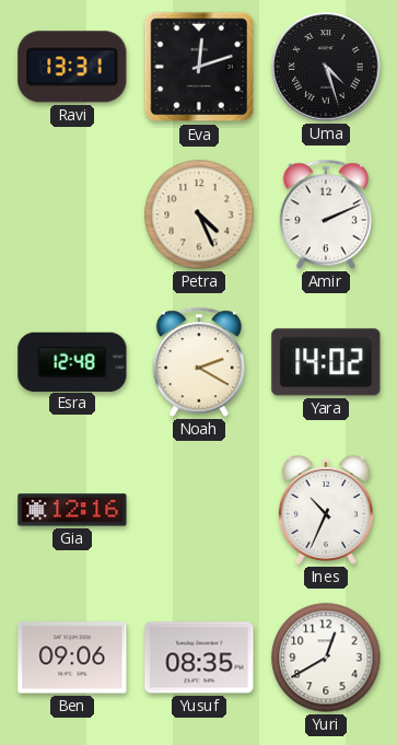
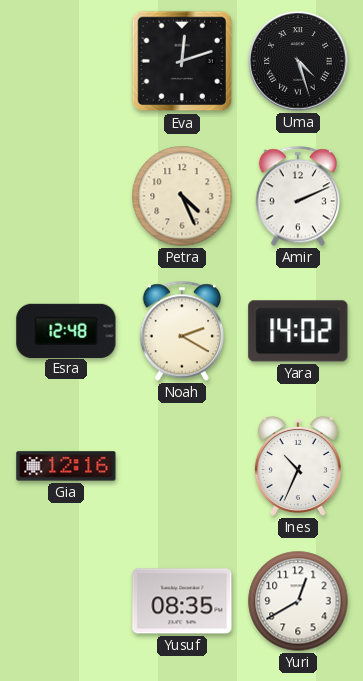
Ravi: 13:31 -> none
Ben: 09:06 -> none
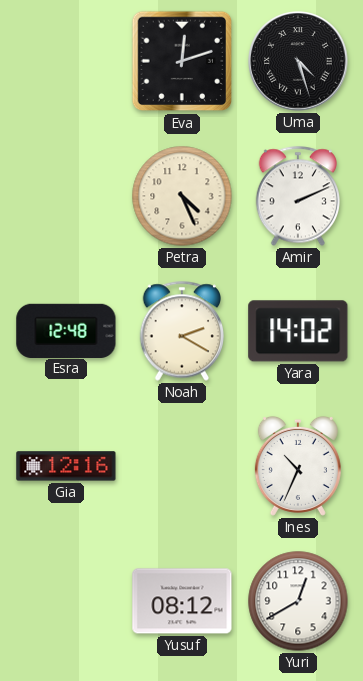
Yusuf: 08:35 -> 08:12
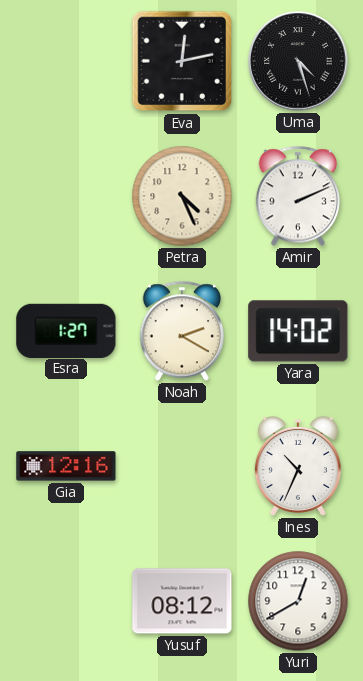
Eva: 12:12 -> 12:13
Esra: 12:48 -> 1:27
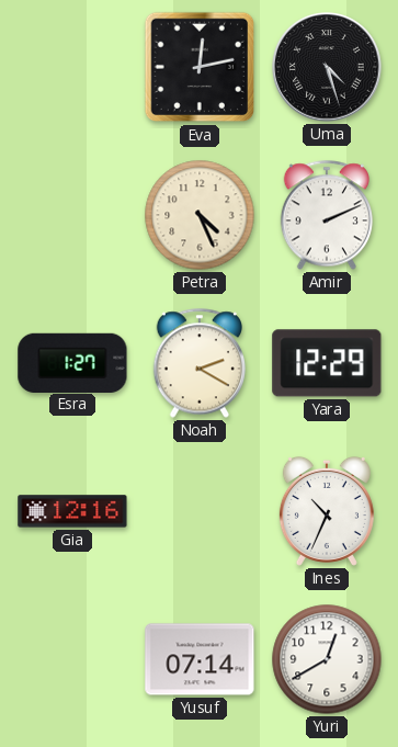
Yara: 14:02 -> 12:29
Yusuf: 08:12 -> 07:14
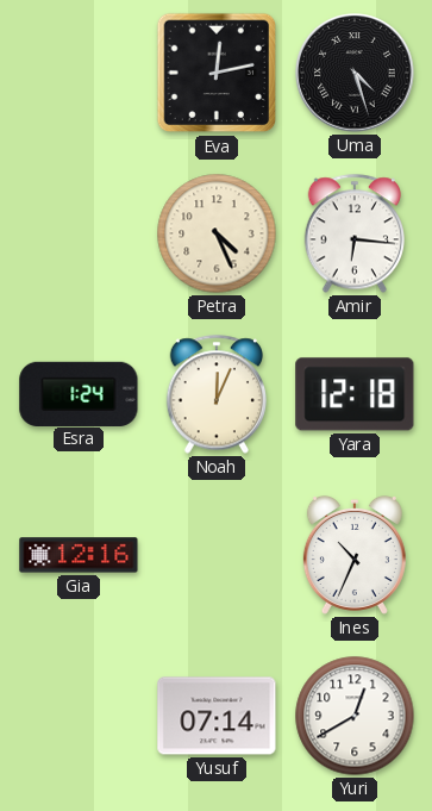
Amir: 2:11 -> 6:16
Esra: 1:27 -> 1:24
Noah: 2:20 -> 12:04
Yara: 12:29 -> 12:18
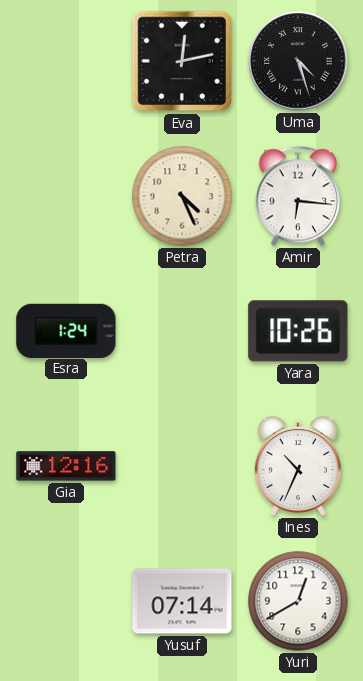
Noah: 12:04 -> none
Yara: 12:18 -> 10:26
